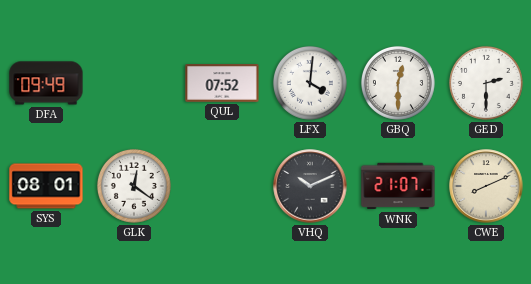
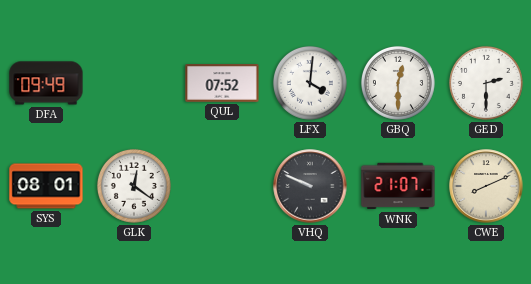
VHQ: 10:11 -> 9:49
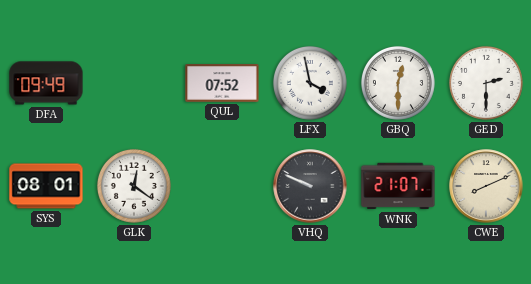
LFX: 4:01 -> 3:58
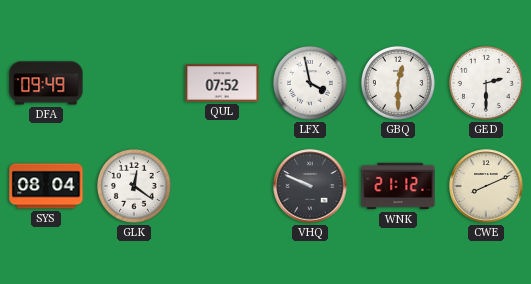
SYS: 08:01 -> 08:04
WNK: 21:07 -> 21:12
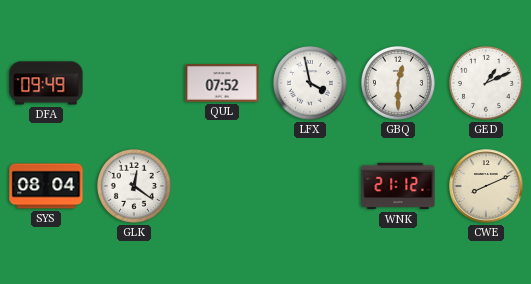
GED: 2:30 -> 1:11
VHQ: 9:49 -> none
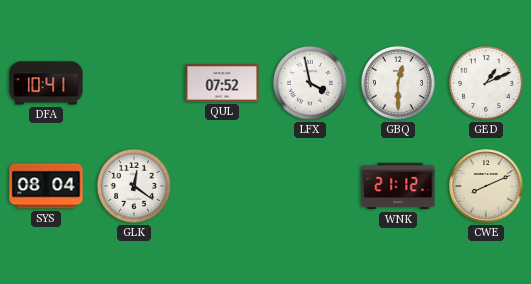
DFA: 09:49 -> 10:41
